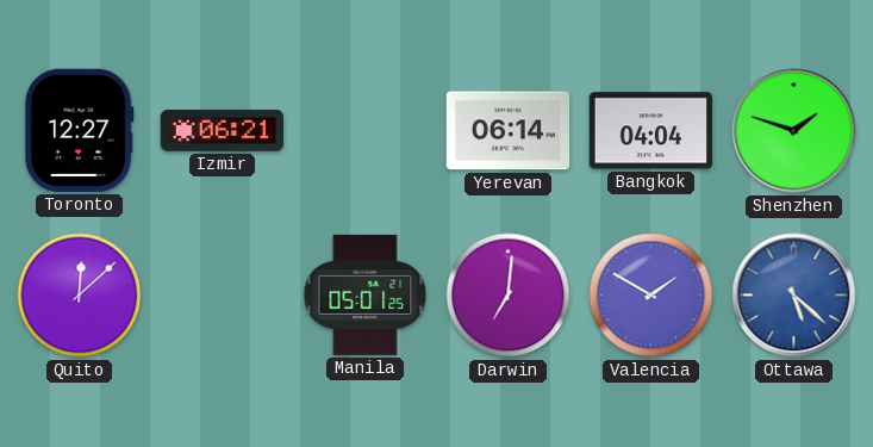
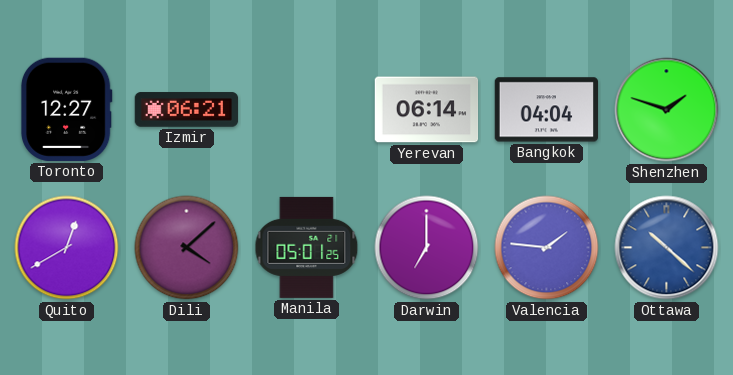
Quito: 12:08 -> 12:40
Dili: none -> 4:08
Darwin: 7:01 -> 7:00
Valencia: 1:50 -> 1:46
Ottawa: 5:22 -> 10:22
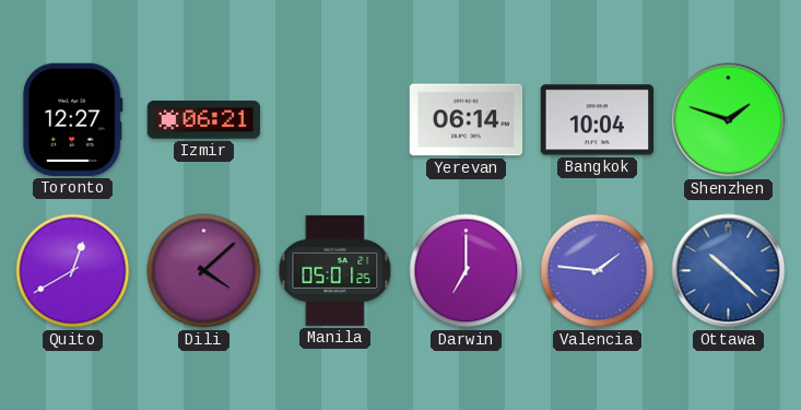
Bangkok: 04:04 -> 10:04
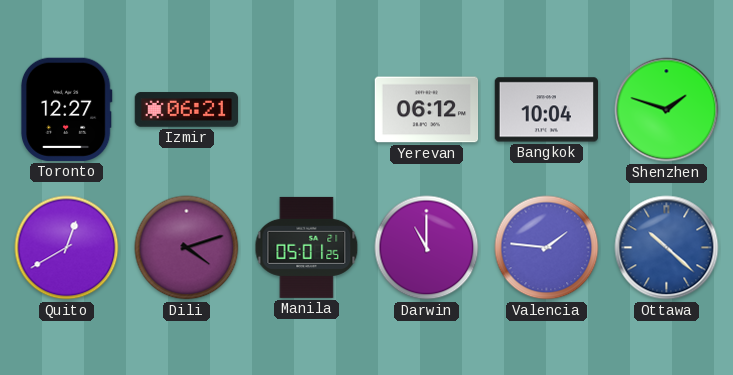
Yerevan: 06:14 -> 06:12
Dili: 4:08 -> 4:12
Darwin: 7:00 -> 11:00
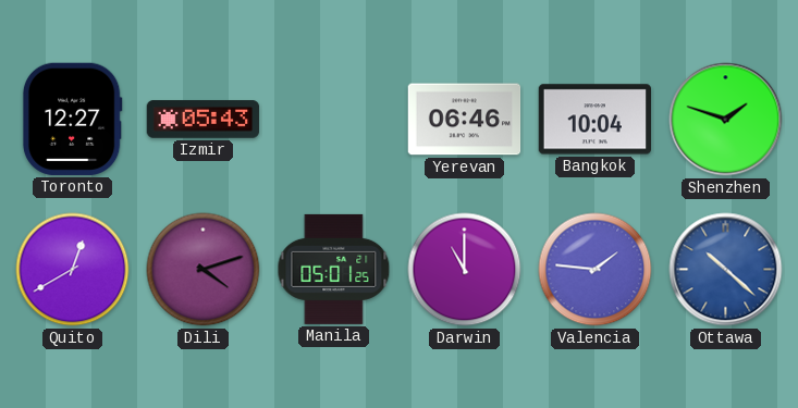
Izmir: 06:21 -> 05:43
Yerevan: 06:12 -> 06:46
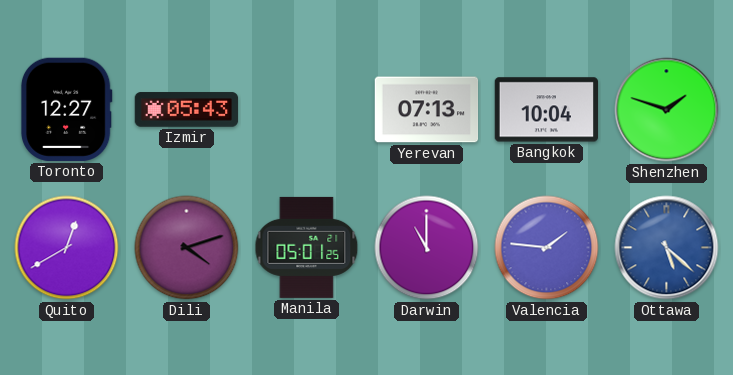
Yerevan: 06:46 -> 07:13
Ottawa: 10:22 -> 5:22
